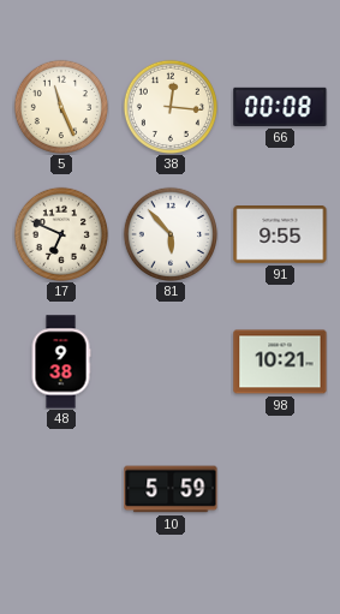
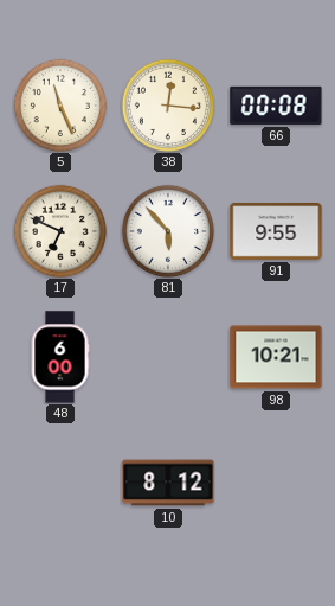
48: 9:38 -> 6:00
10: 5:59 -> 8:12
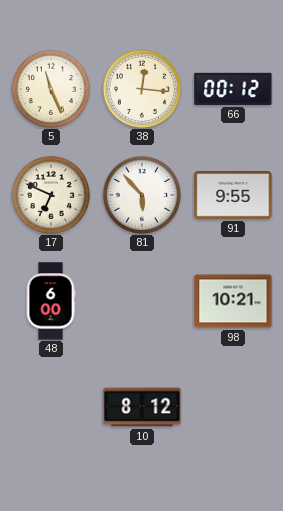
66: 00:08 -> 00:12
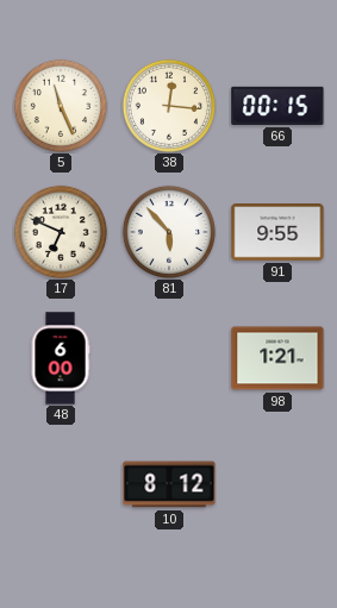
66: 00:12 -> 00:15
98: 10:21 -> 1:21
